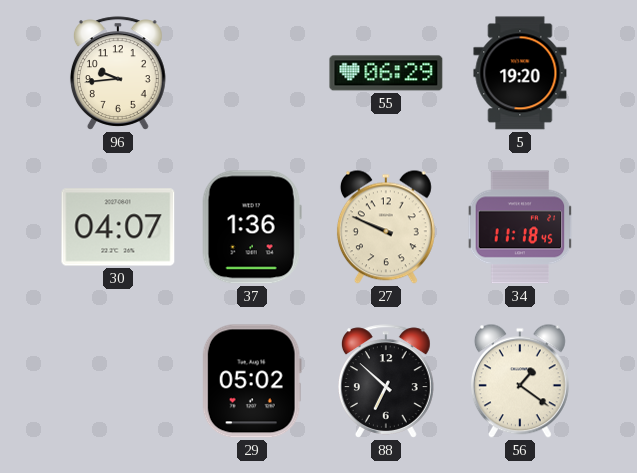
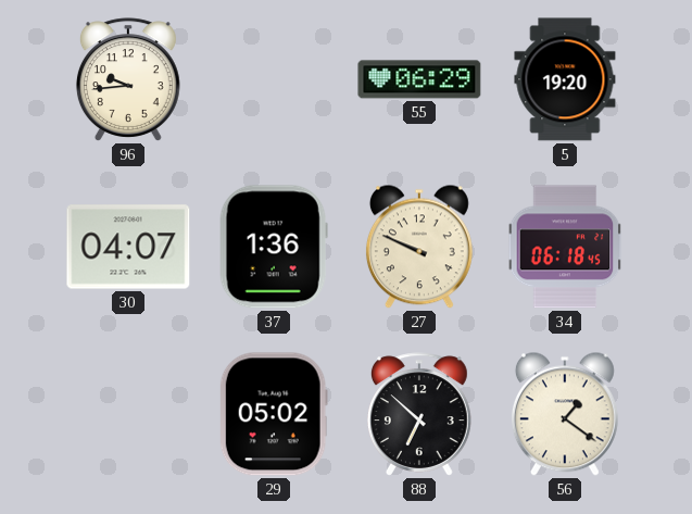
34: 11:18 -> 06:18
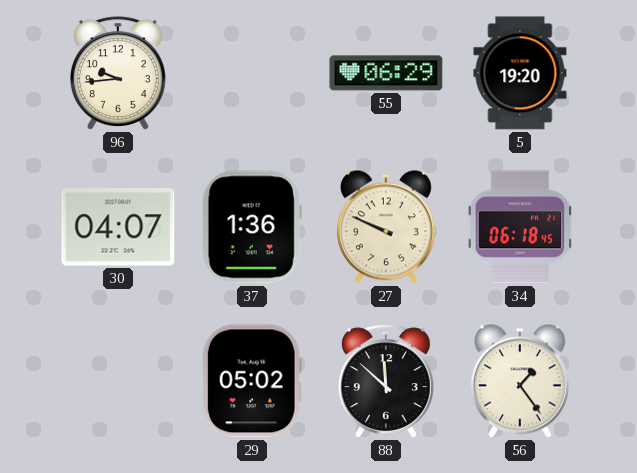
88: 6:52 -> 11:52
56: 1:21 -> 1:24
